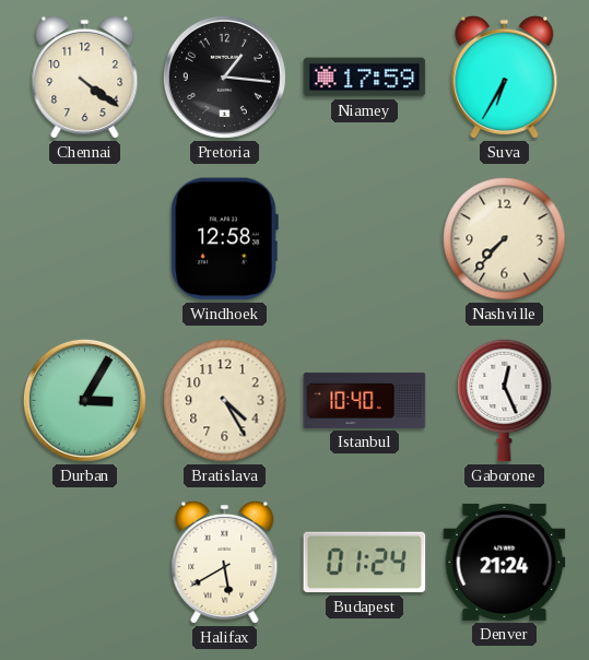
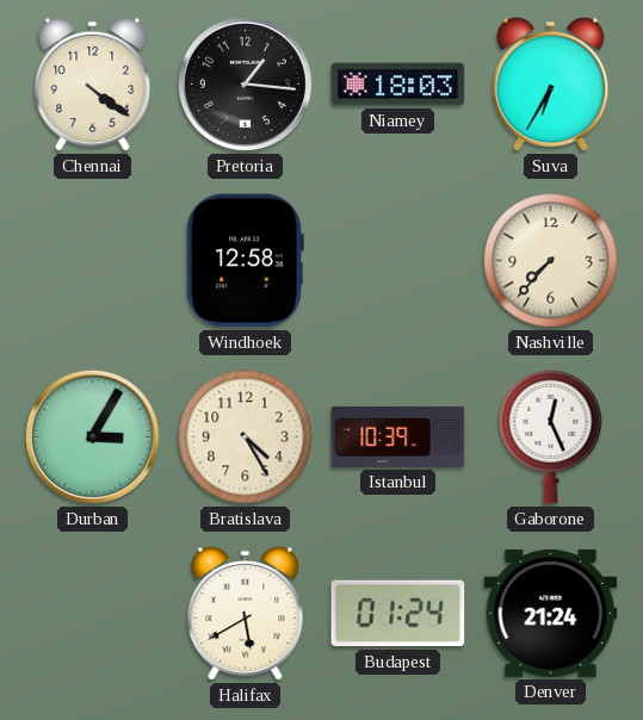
Niamey: 17:59 -> 18:03
Istanbul: 10:40 -> 10:39
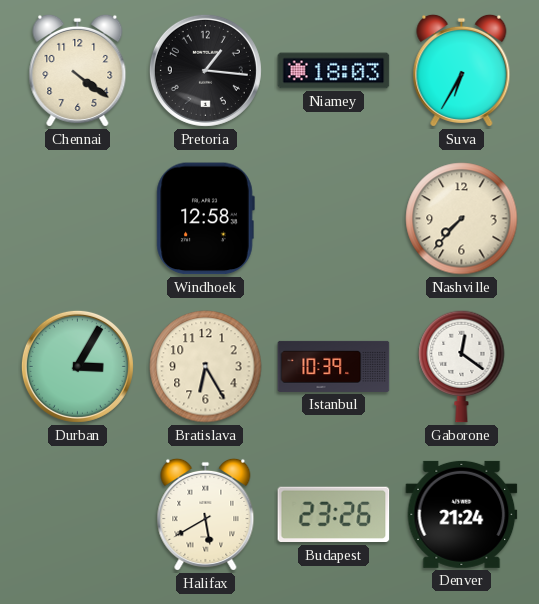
Bratislava: 4:25 -> 6:25
Gaborone: 12:26 -> 12:21
Budapest: 01:24 -> 23:26
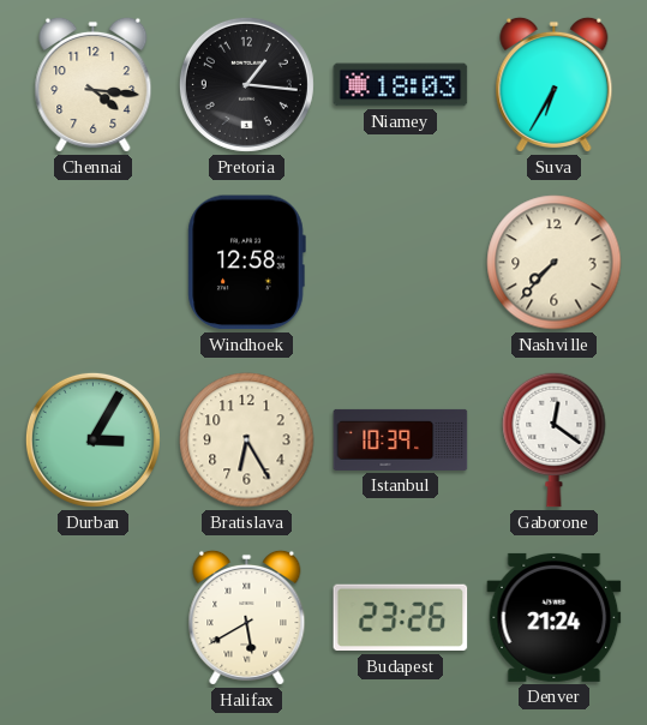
Chennai: 4:21 -> 4:16
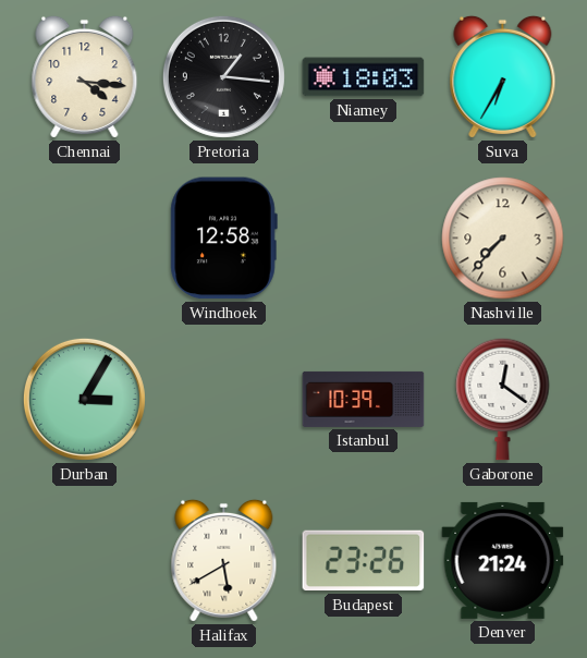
Bratislava: 6:25 -> none
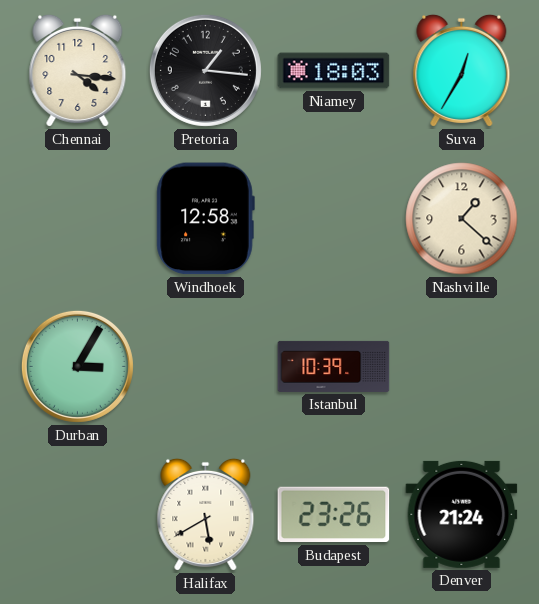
Suva: 6:35 -> 12:35
Nashville: 7:37 -> 1:22
Gaborone: 12:21 -> none
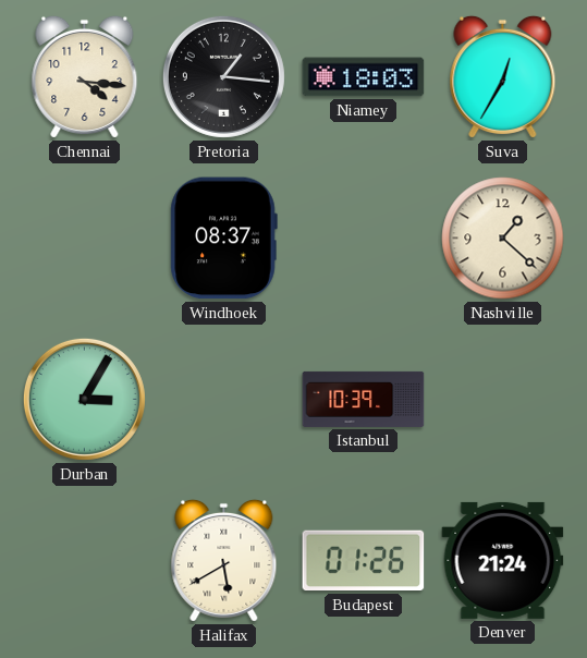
Windhoek: 12:58 -> 08:37
Budapest: 23:26 -> 01:26
